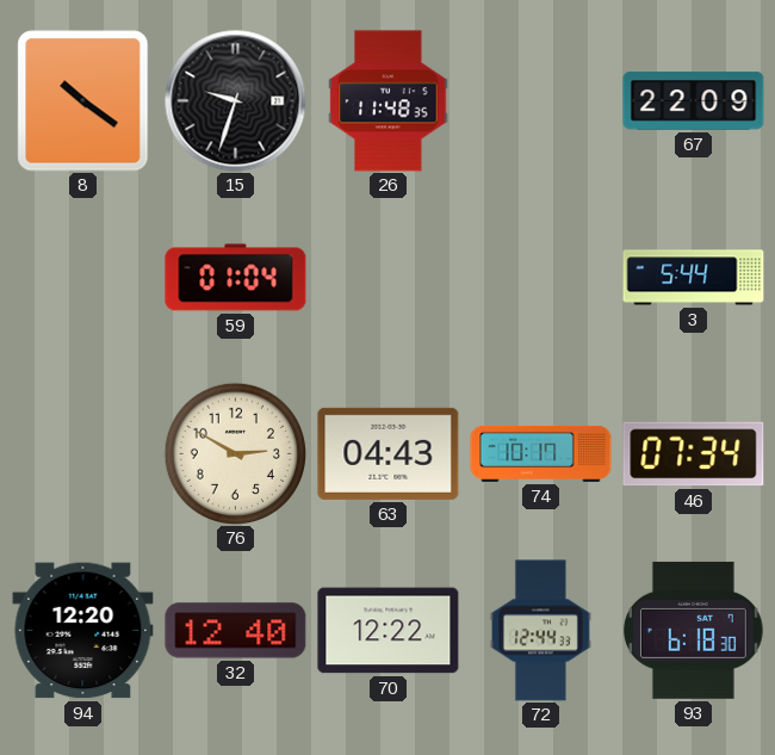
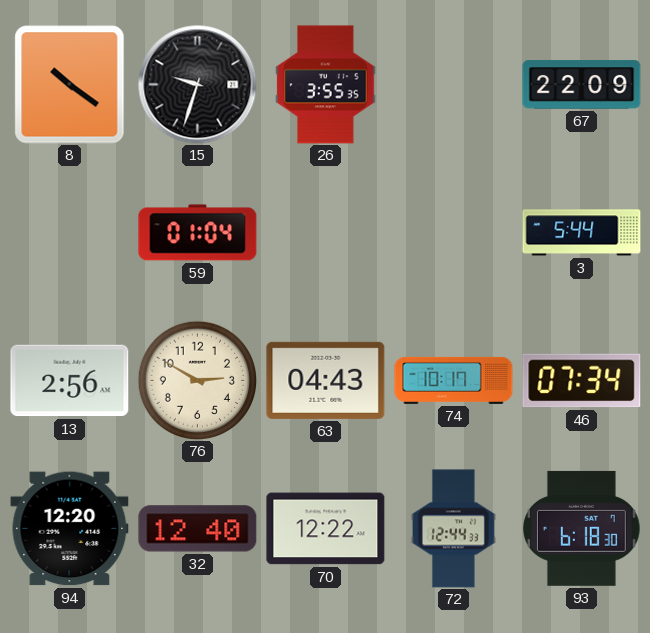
26: 11:48 -> 3:55
13: none -> 2:56
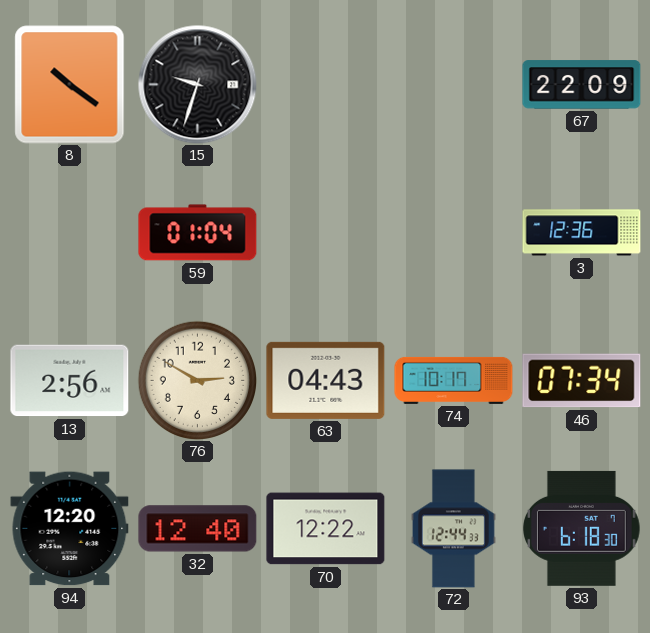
26: 3:55 -> none
3: 5:44 -> 12:36
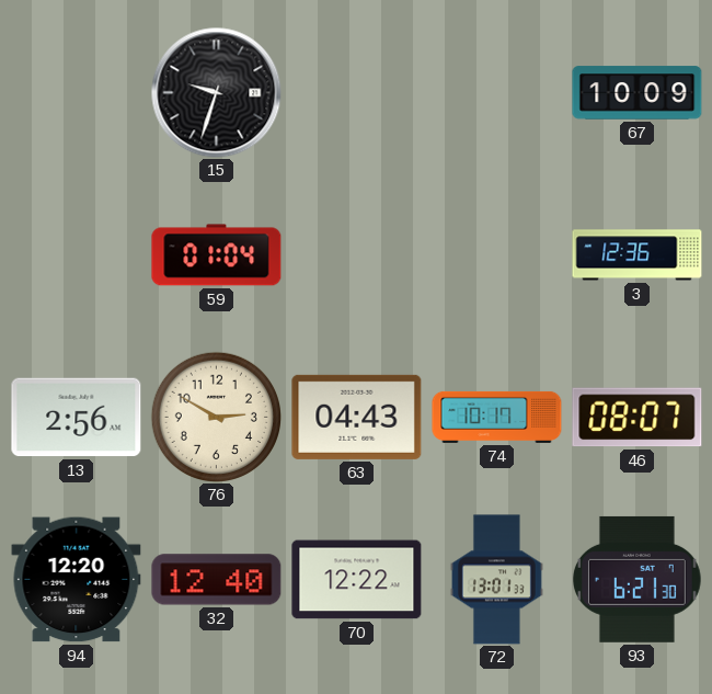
8: 10:21 -> none
67: 22:09 -> 10:09
46: 07:34 -> 08:07
72: 12:44 -> 13:01
93: 6:18 -> 6:21
